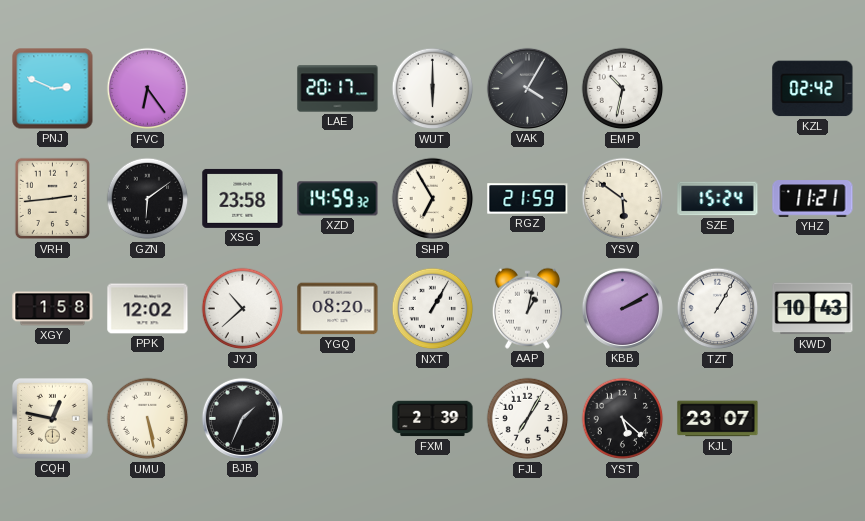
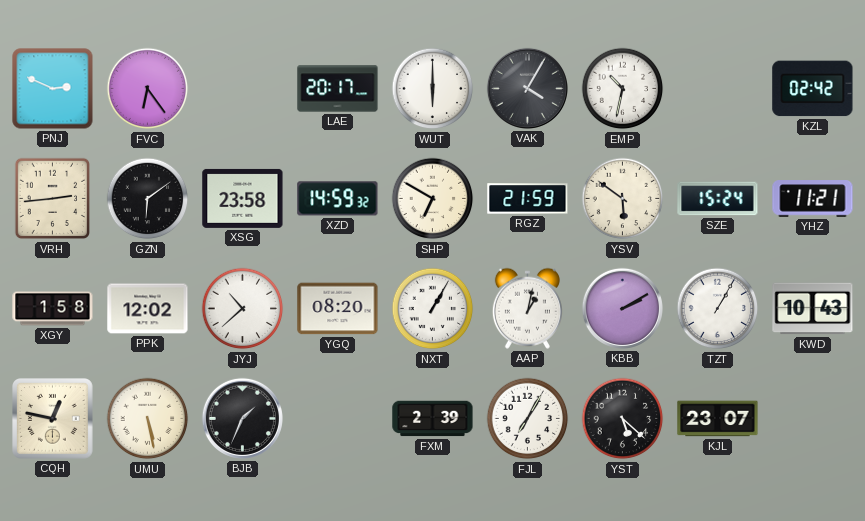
SHP: 6:55 -> 6:50
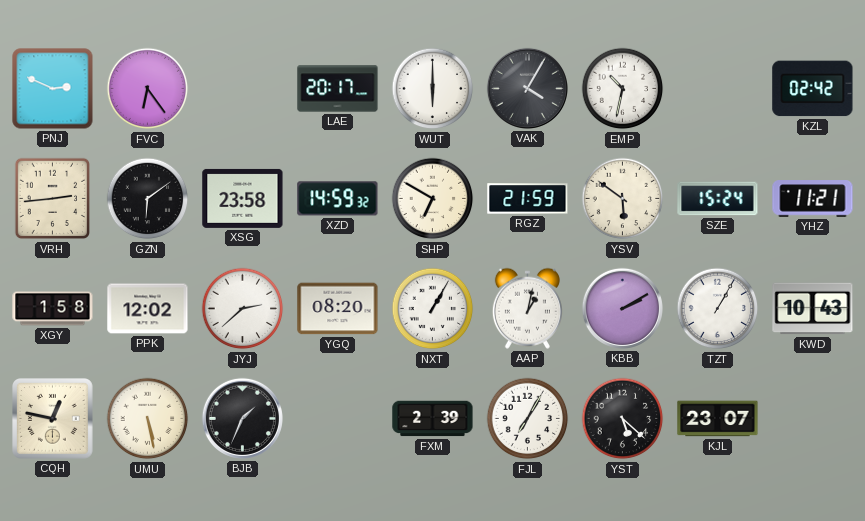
JYJ: 10:38 -> 2:38
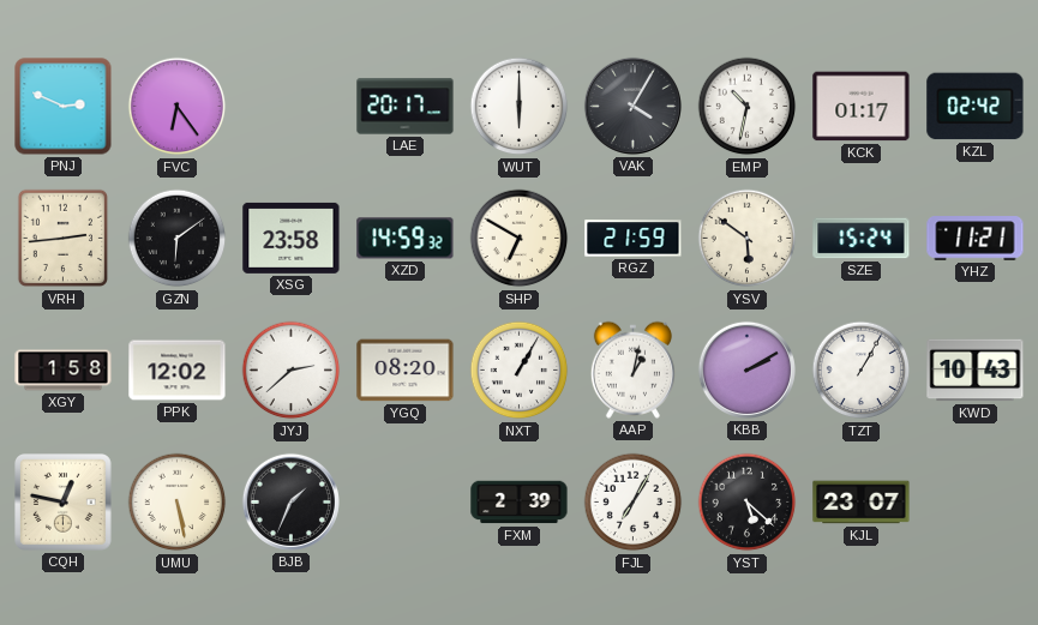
KCK: none -> 01:17
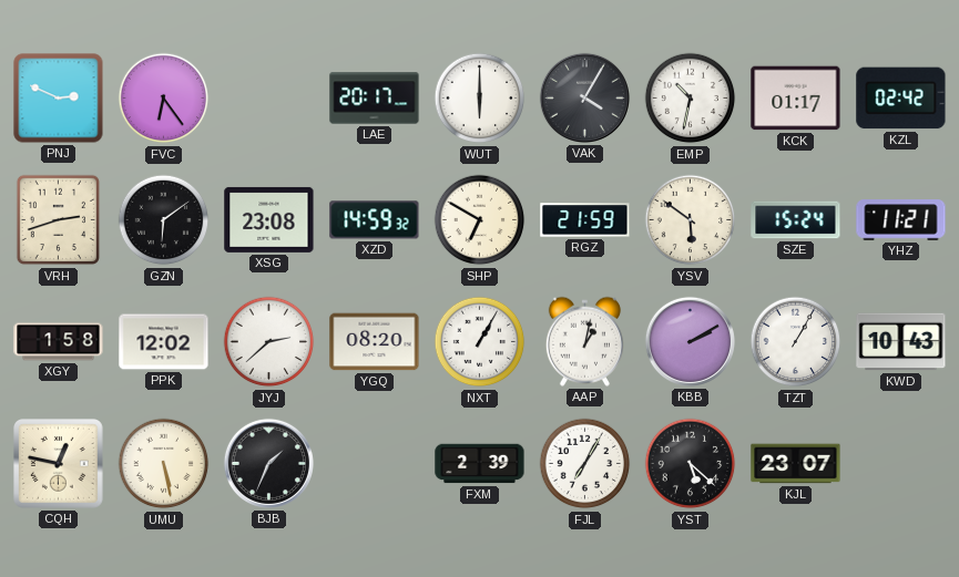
VRH: 2:44 -> 2:42
XSG: 23:58 -> 23:08
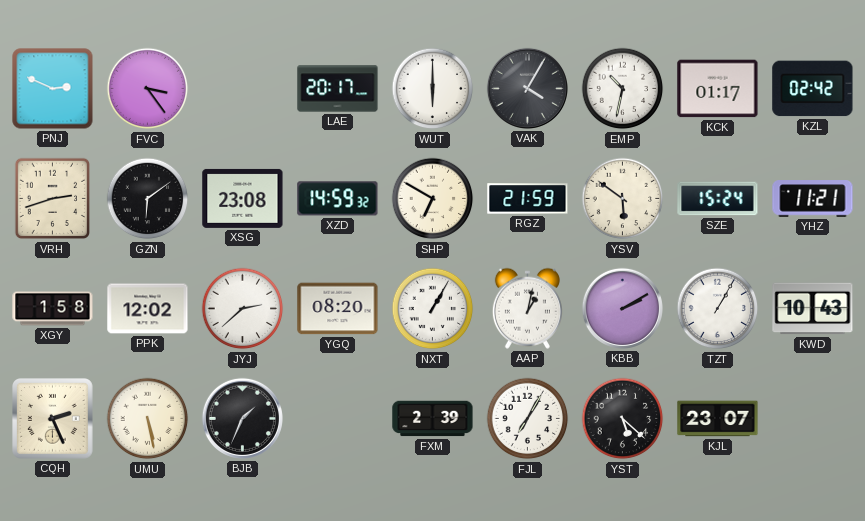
FVC: 6:24 -> 3:24
CQH: 12:47 -> 2:26
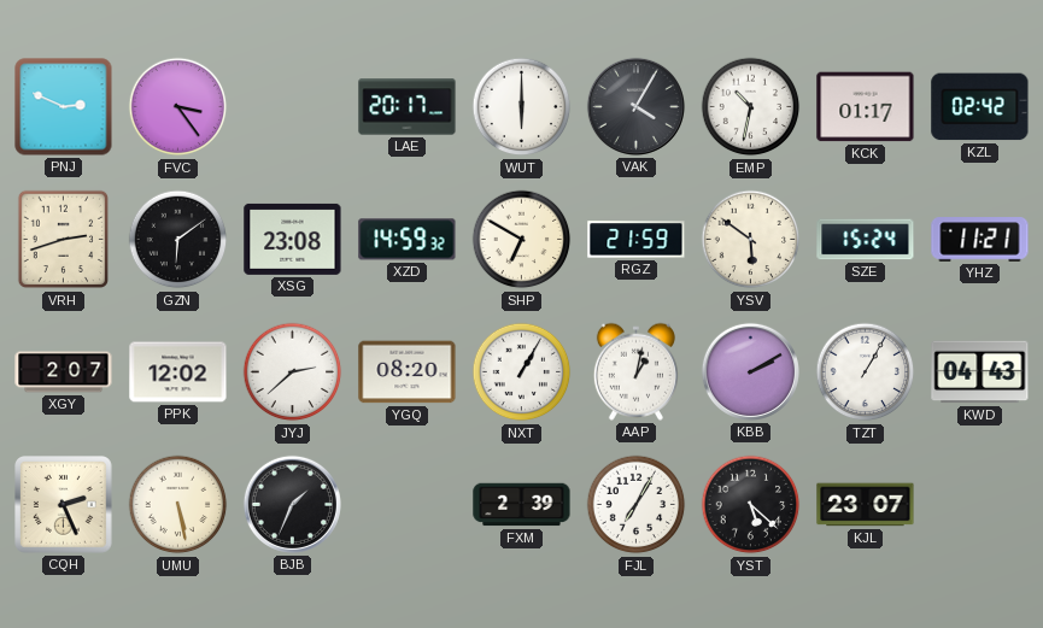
XGY: 1:58 -> 2:07
KWD: 10:43 -> 04:43
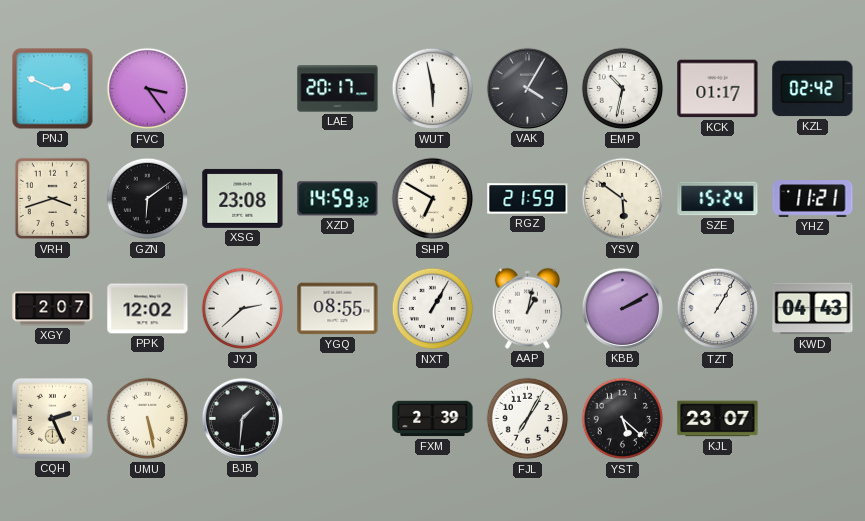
WUT: 6:00 -> 5:58
VRH: 2:42 -> 3:42
YGQ: 08:20 -> 08:55
BJB: 1:34 -> 1:31
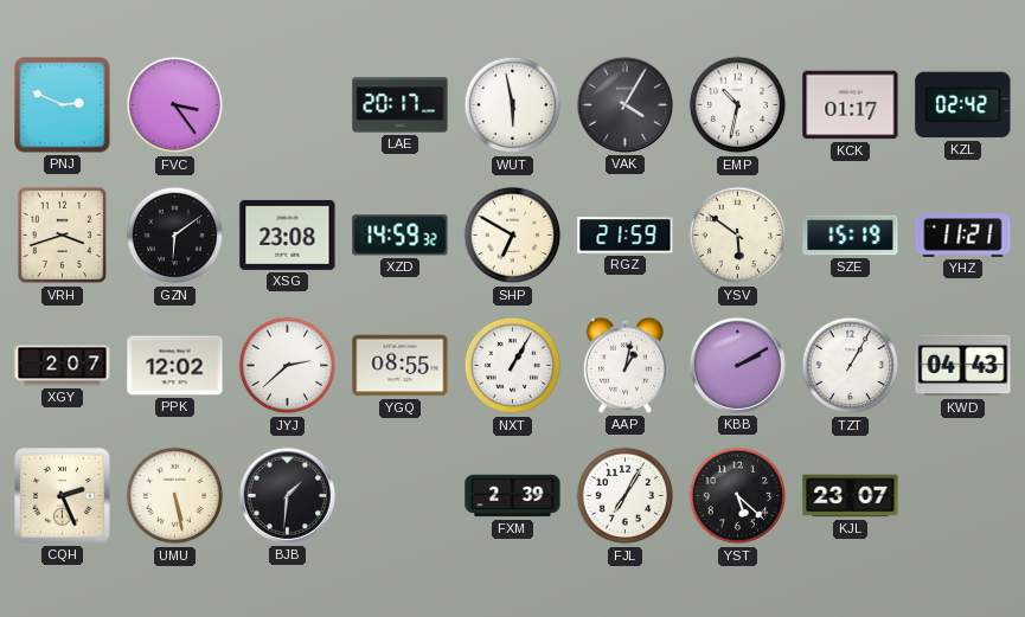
SZE: 15:24 -> 15:19
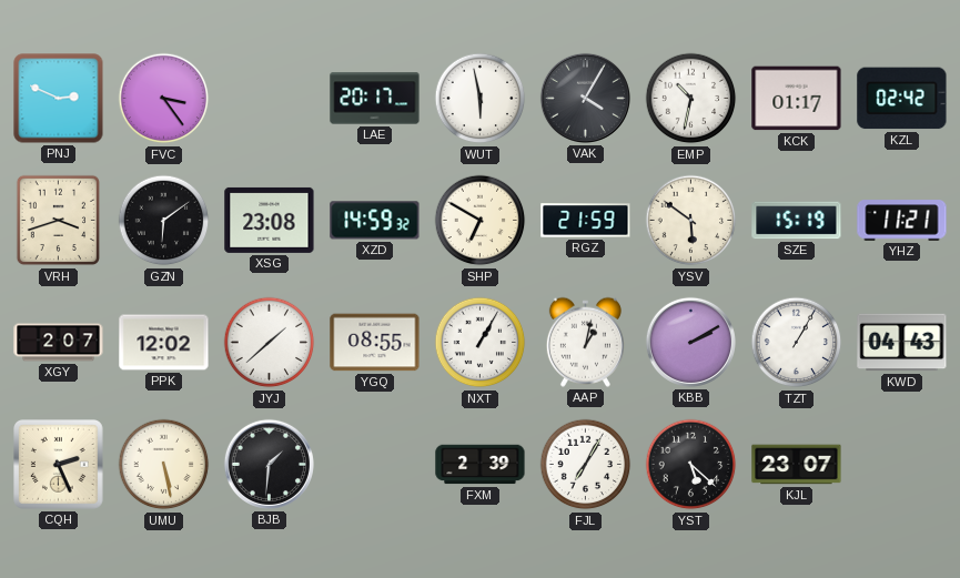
JYJ: 2:38 -> 1:38
